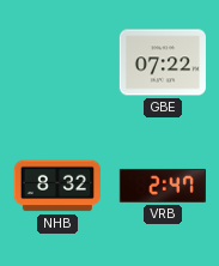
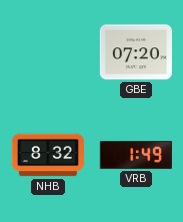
GBE: 07:22 -> 07:20
VRB: 2:47 -> 1:49
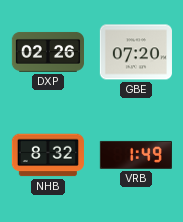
DXP: none -> 02:26
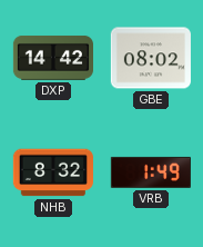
DXP: 02:26 -> 14:42
GBE: 07:20 -> 08:02
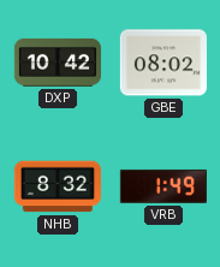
DXP: 14:42 -> 10:42
